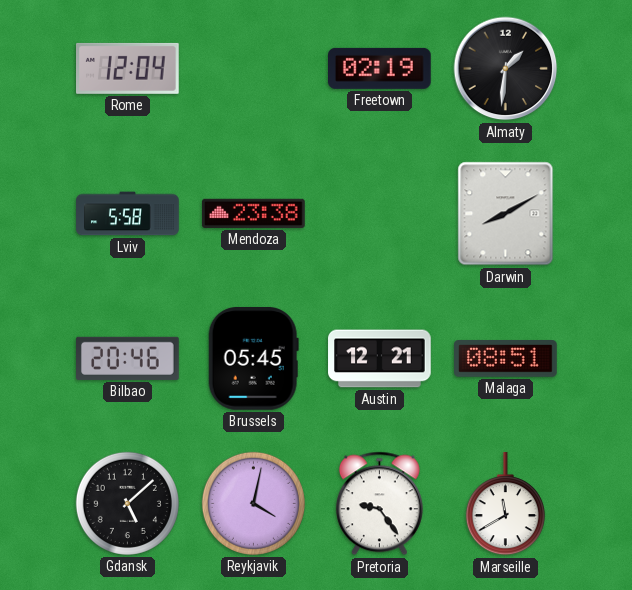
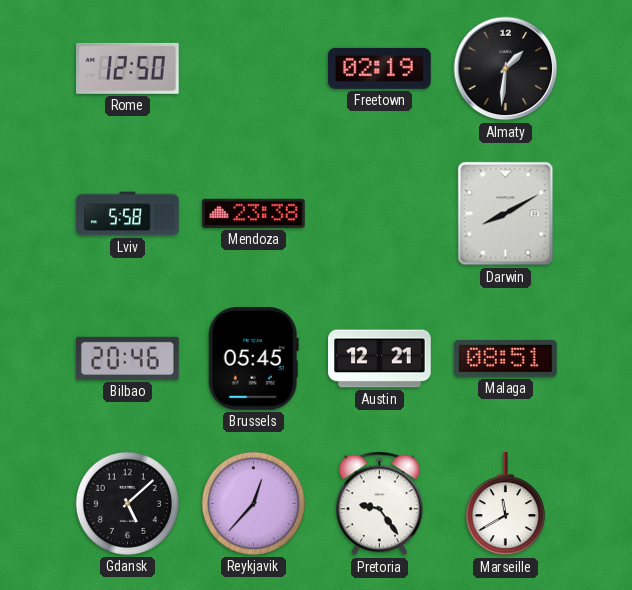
Rome: 12:04 -> 12:50
Reykjavik: 4:02 -> 12:37
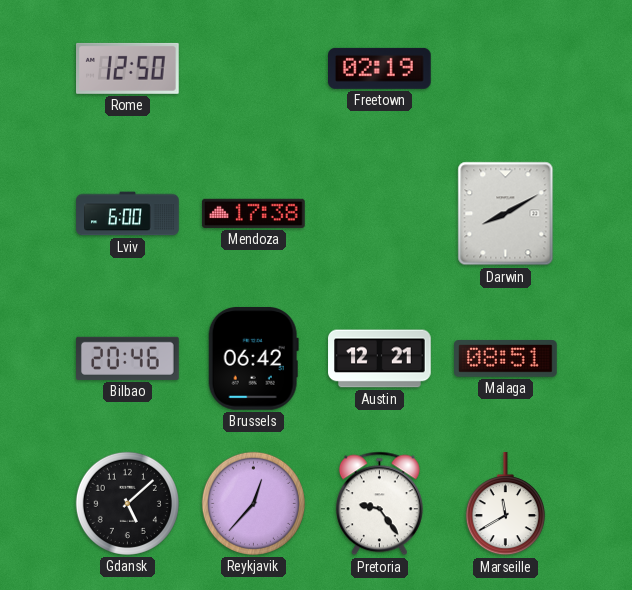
Almaty: 1:31 -> none
Lviv: 5:58 -> 6:00
Mendoza: 23:38 -> 17:38
Brussels: 05:45 -> 06:42
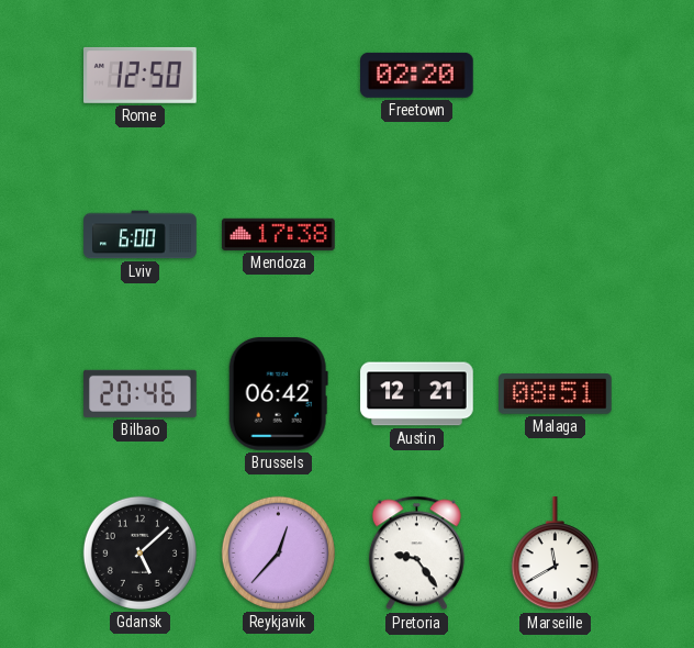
Freetown: 02:19 -> 02:20
Darwin: 8:10 -> none
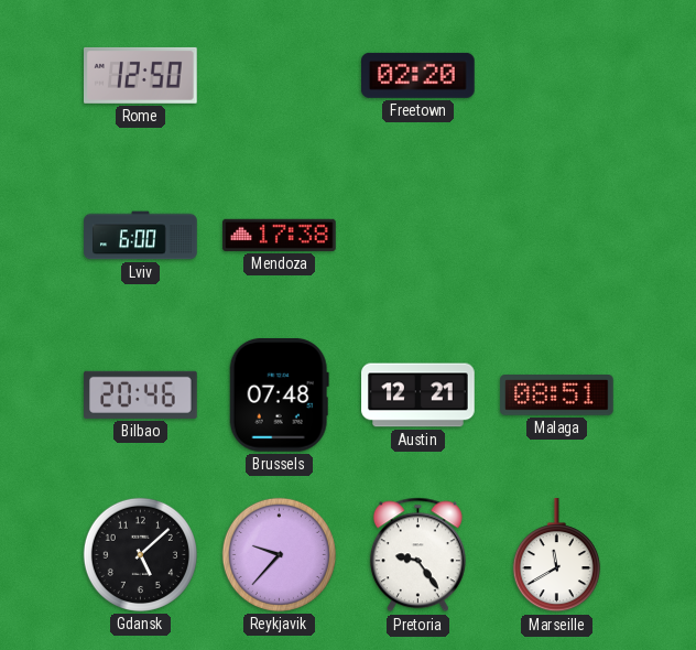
Brussels: 06:42 -> 07:48
Reykjavik: 12:37 -> 9:37
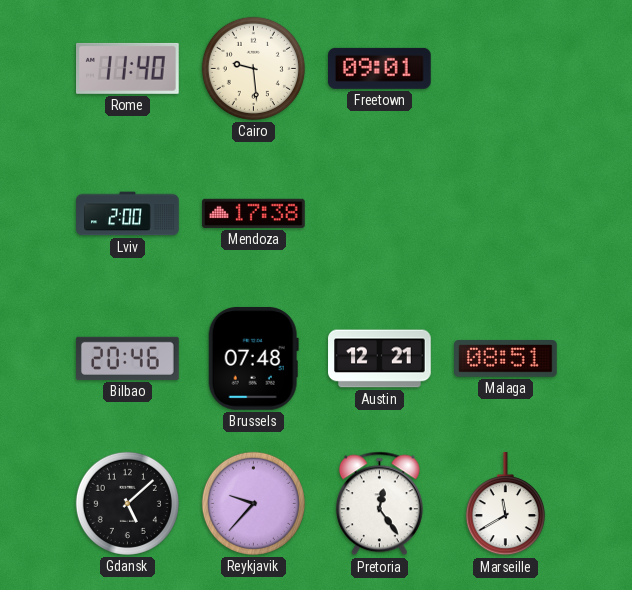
Rome: 12:50 -> 11:40
Cairo: none -> 9:29
Freetown: 02:20 -> 09:01
Lviv: 6:00 -> 2:00
Pretoria: 9:24 -> 12:24
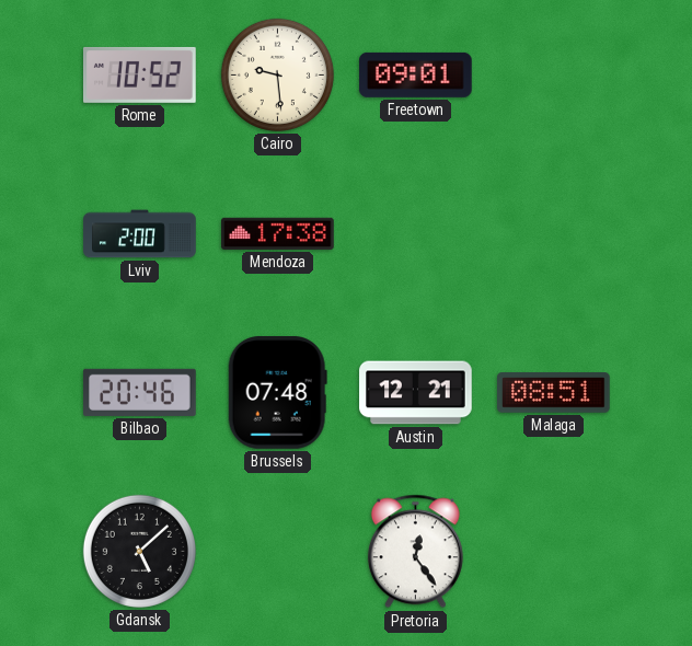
Rome: 11:40 -> 10:52
Reykjavik: 9:37 -> none
Marseille: 11:40 -> none
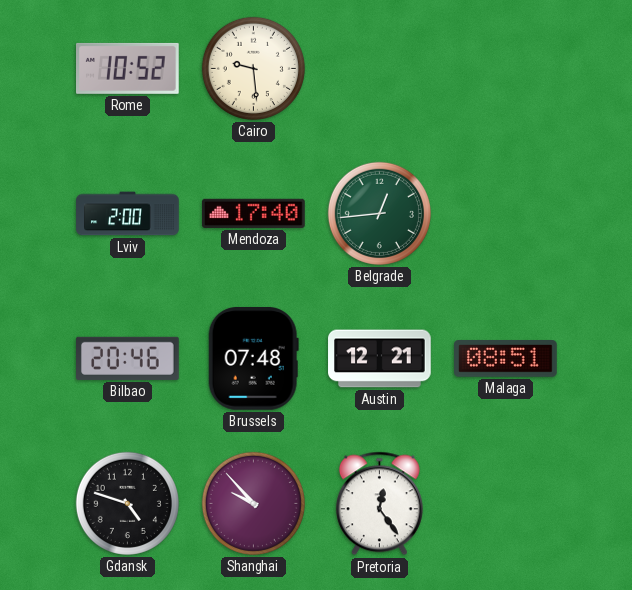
Freetown: 09:01 -> none
Mendoza: 17:38 -> 17:40
Belgrade: none -> 12:44
Gdansk: 5:08 -> 4:48
Shanghai: none -> 9:53
